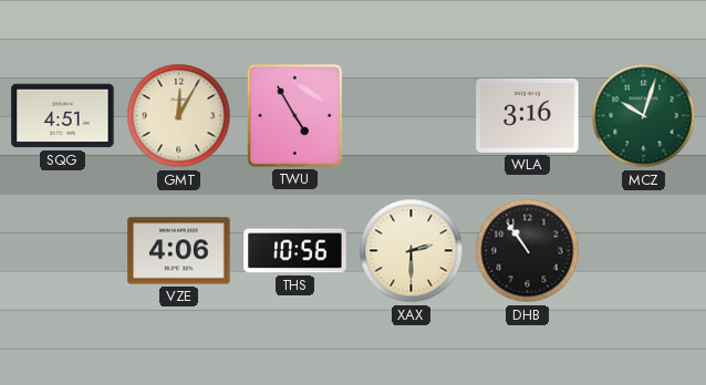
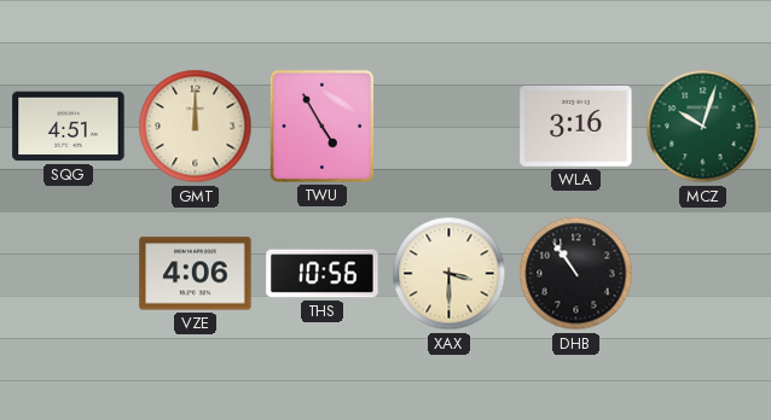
GMT: 12:05 -> 12:00
XAX: 2:30 -> 3:30
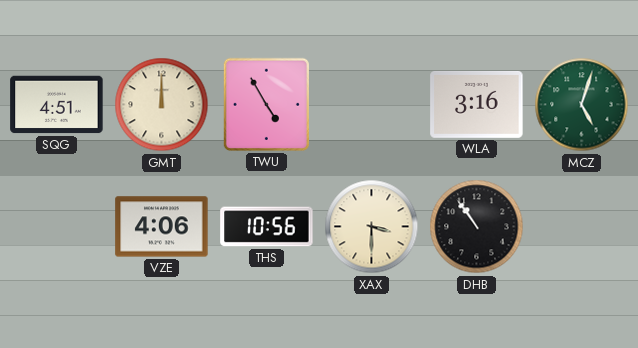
MCZ: 10:03 -> 5:03
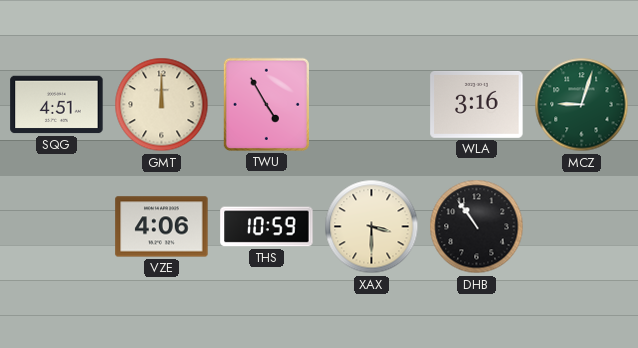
MCZ: 5:03 -> 9:03
THS: 10:56 -> 10:59
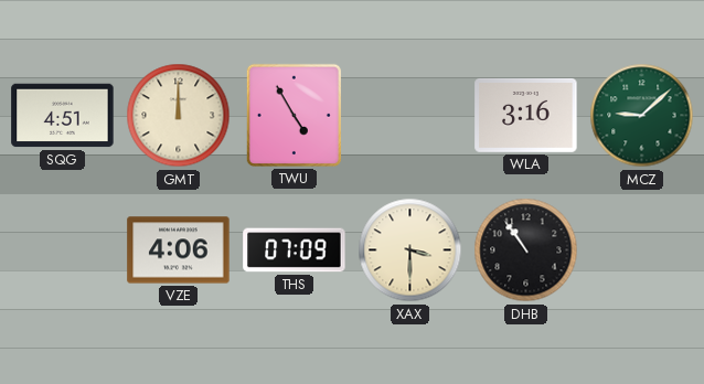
MCZ: 9:03 -> 9:08
THS: 10:59 -> 07:09
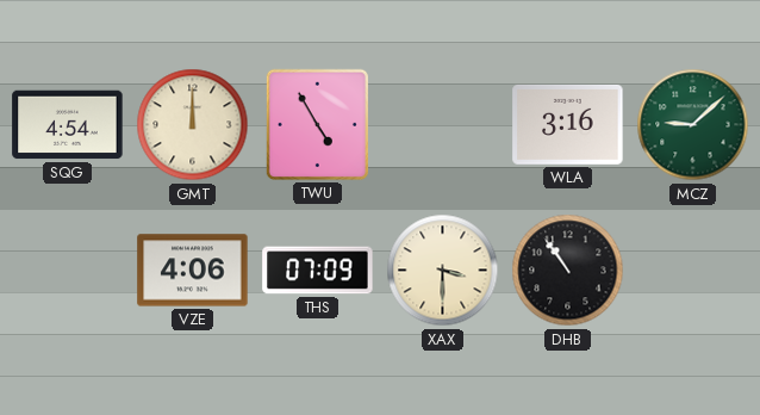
SQG: 4:51 -> 4:54
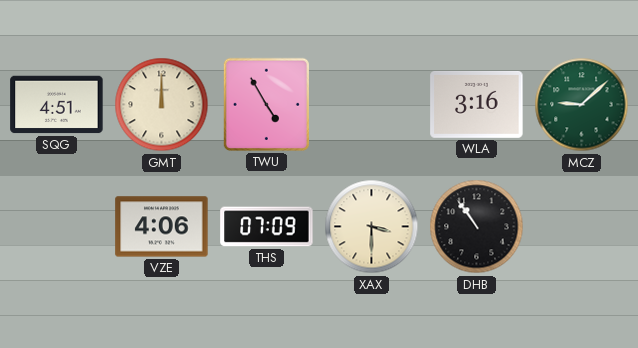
SQG: 4:54 -> 4:51
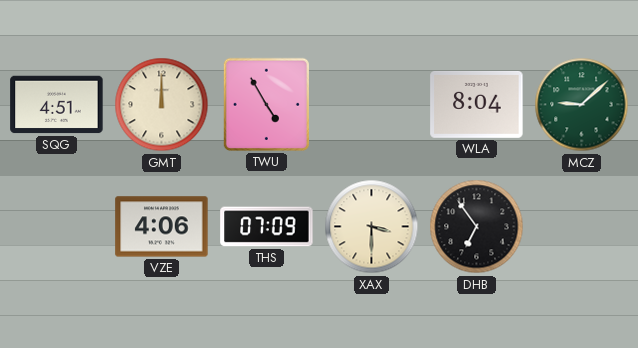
WLA: 3:16 -> 8:04
DHB: 10:54 -> 6:54
